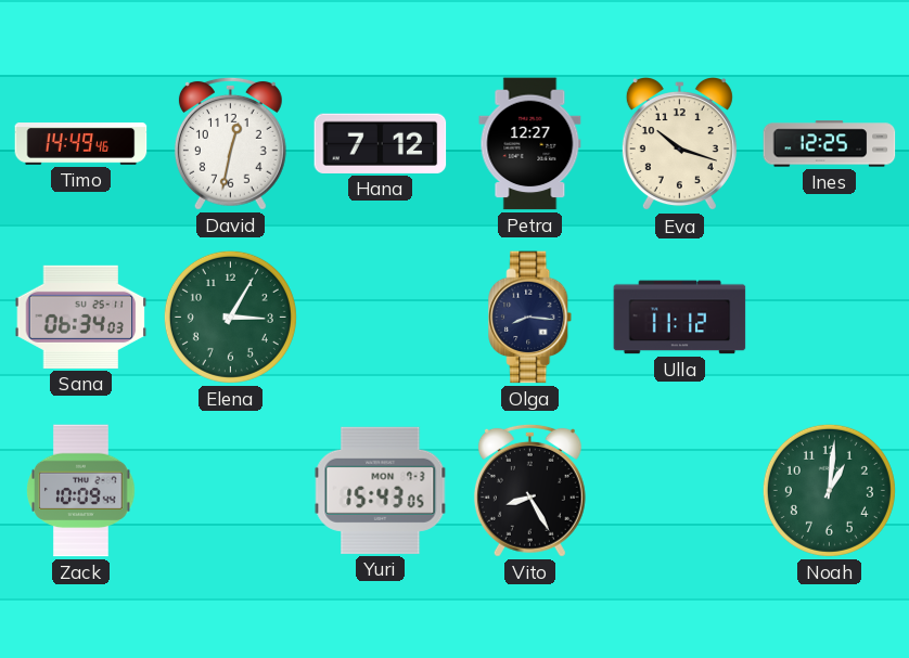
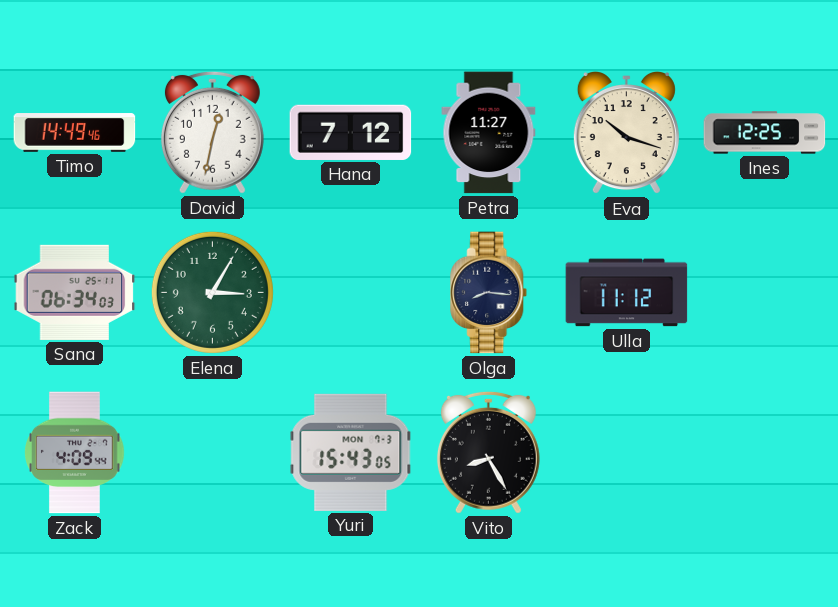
Petra: 12:27 -> 11:27
Zack: 10:09 -> 4:09
Noah: 1:01 -> none
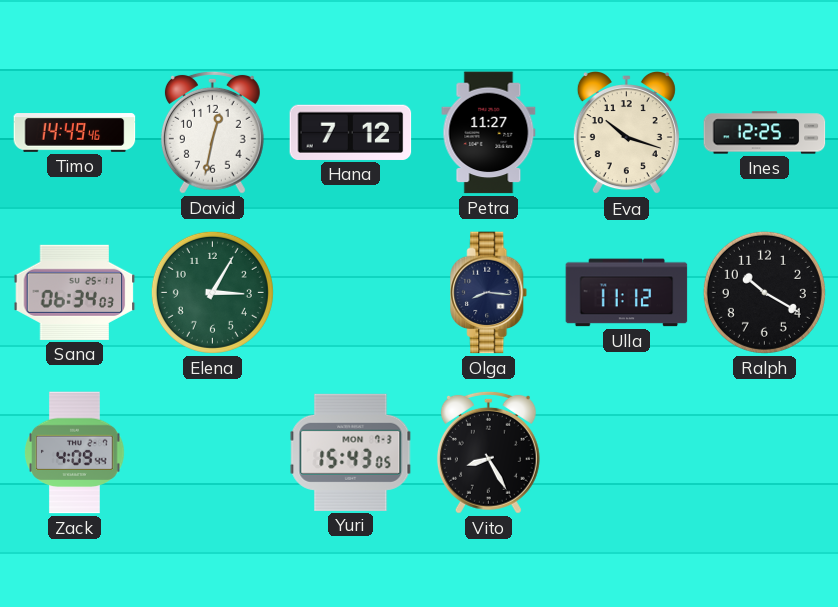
Ralph: none -> 10:20
